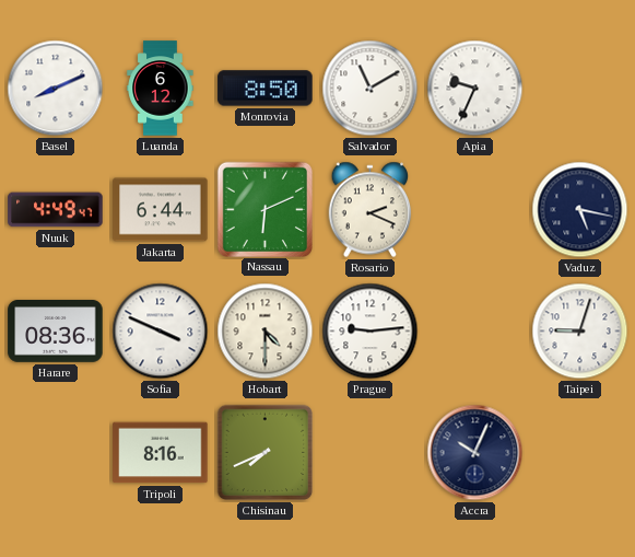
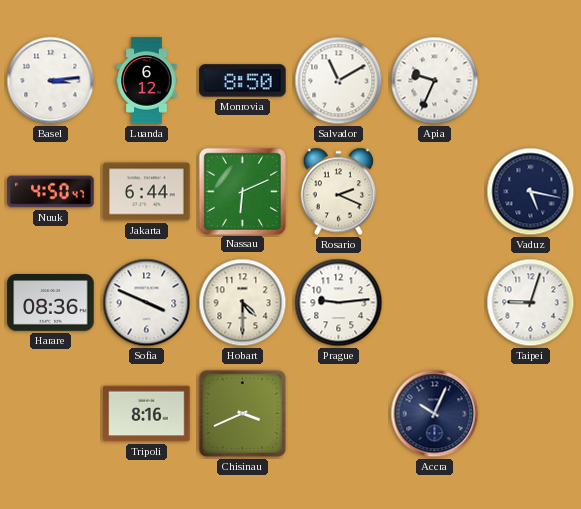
Basel: 8:11 -> 3:14
Nuuk: 4:49 -> 4:50
Chisinau: 7:41 -> 3:41
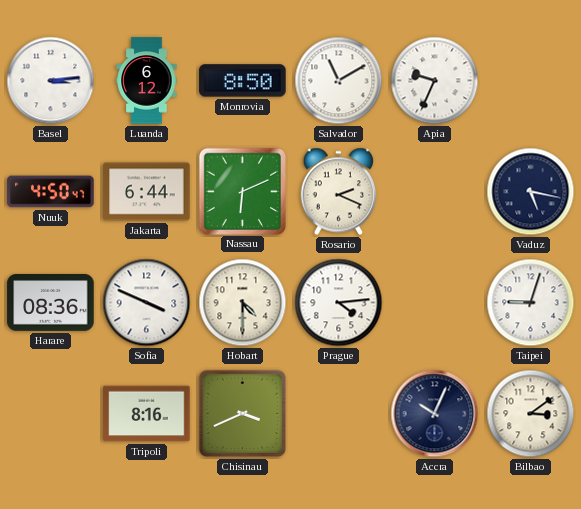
Prague: 9:14 -> 4:14
Bilbao: none -> 3:09
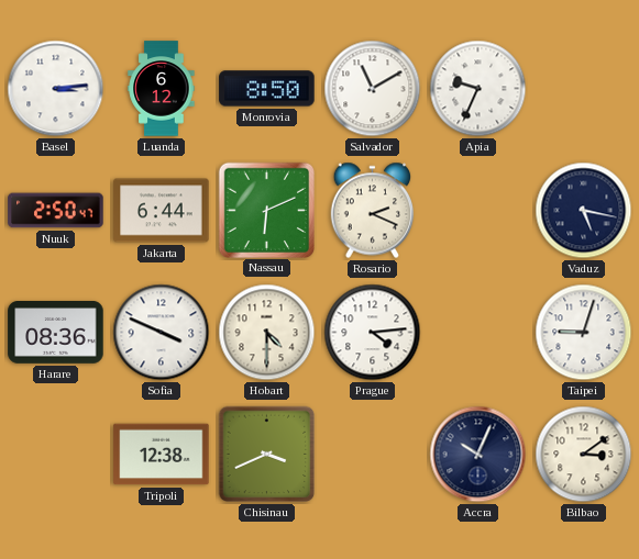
Nuuk: 4:50 -> 2:50
Tripoli: 8:16 -> 12:38
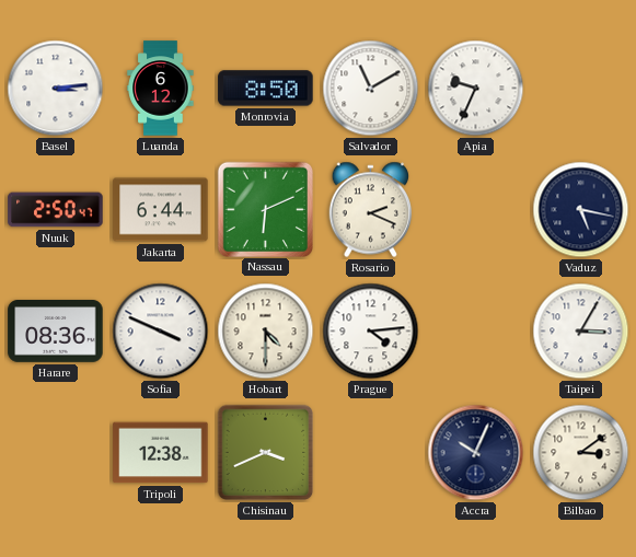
Taipei: 9:03 -> 3:05
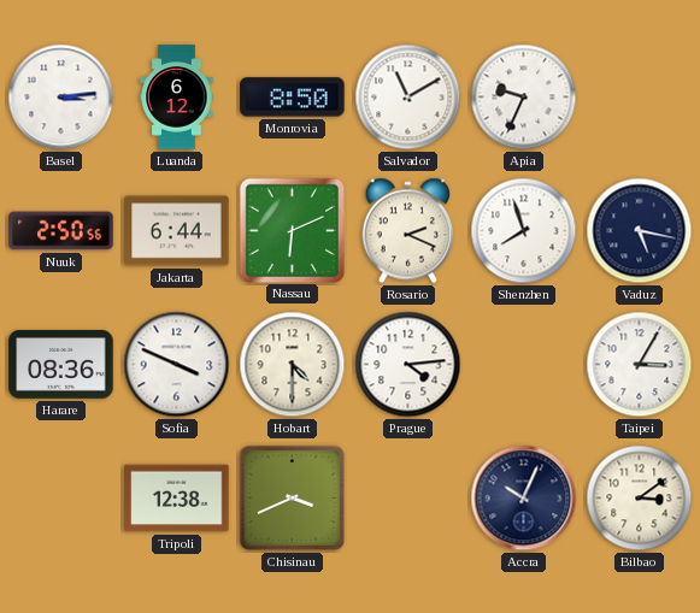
Nuuk: 2:50:47 -> 2:50:56
Shenzhen: none -> 7:57
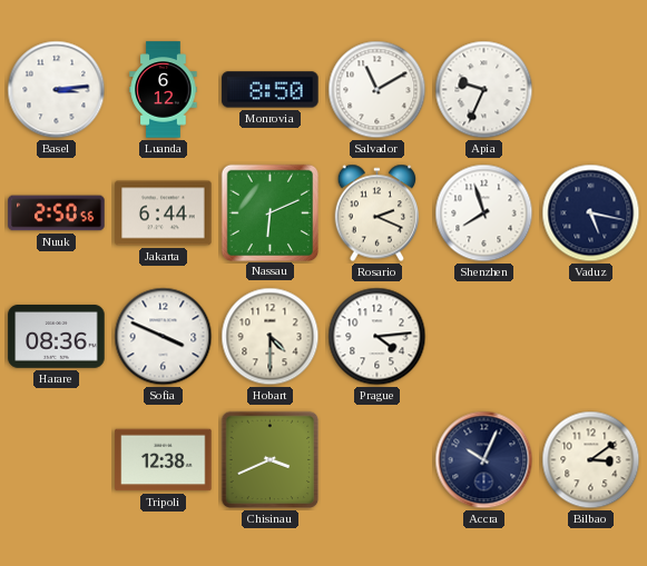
Taipei: 3:05 -> none
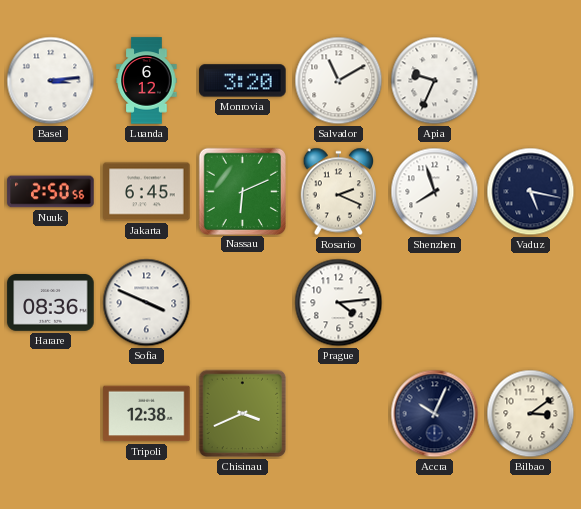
Monrovia: 8:50 -> 3:20
Jakarta: 6:44 -> 6:45
Hobart: 4:30 -> none
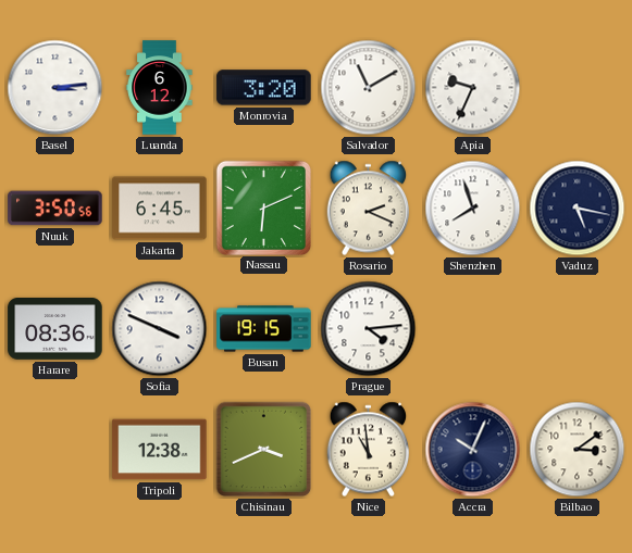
Nuuk: 2:50 -> 3:50
Busan: none -> 19:15
Nice: none -> 10:59
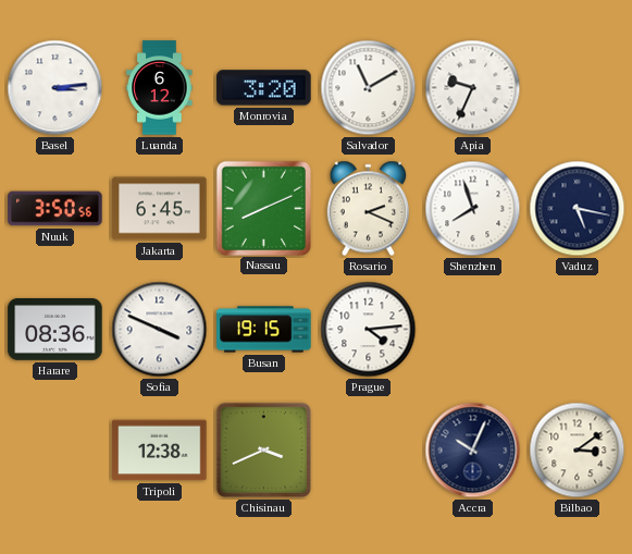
Nassau: 6:11 -> 8:11
Nice: 10:59 -> none
